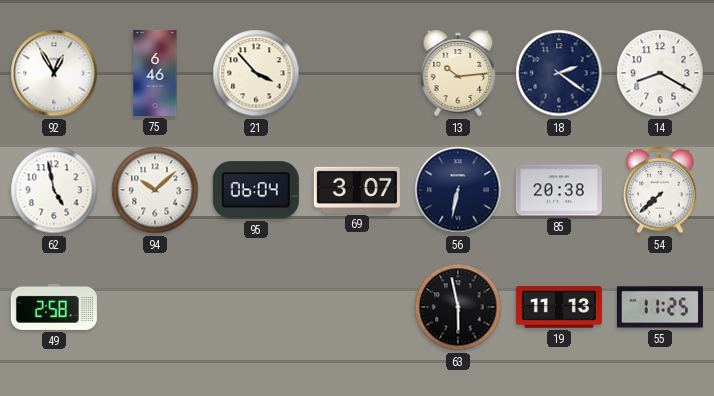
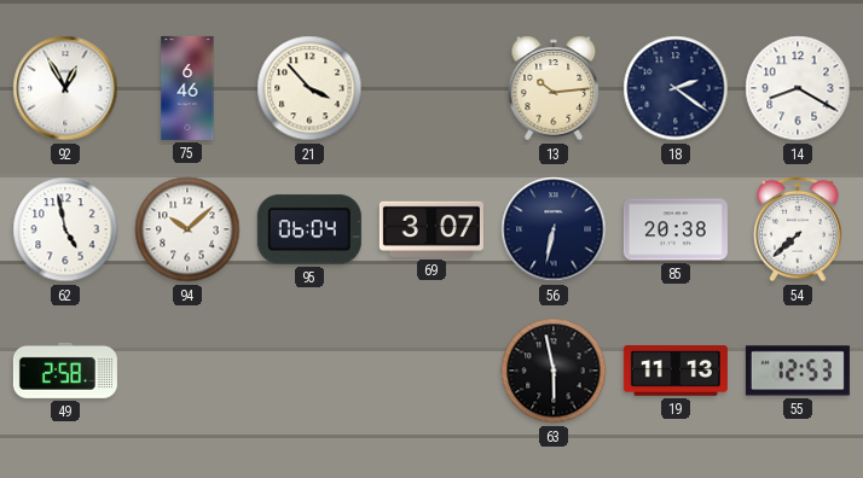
55: 11:25 -> 12:53
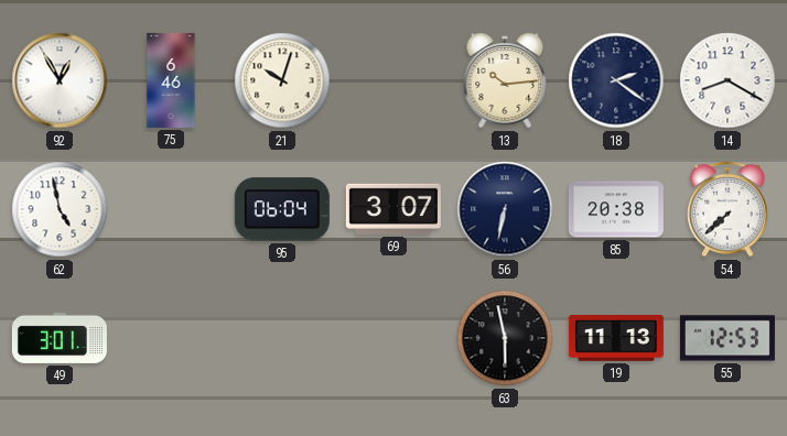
21: 3:53 -> 10:03
94: 10:08 -> none
49: 2:58 -> 3:01
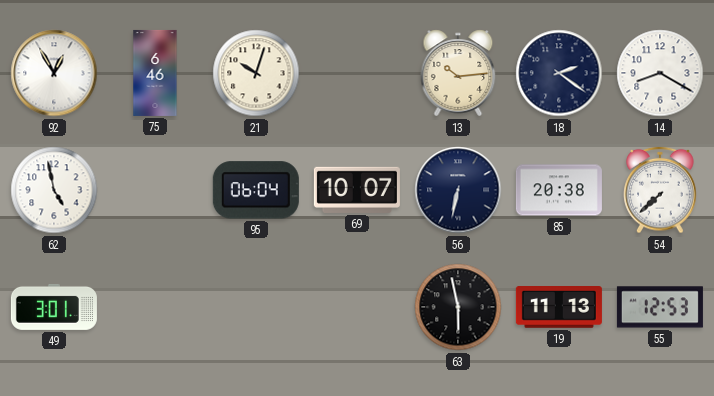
69: 3:07 -> 10:07
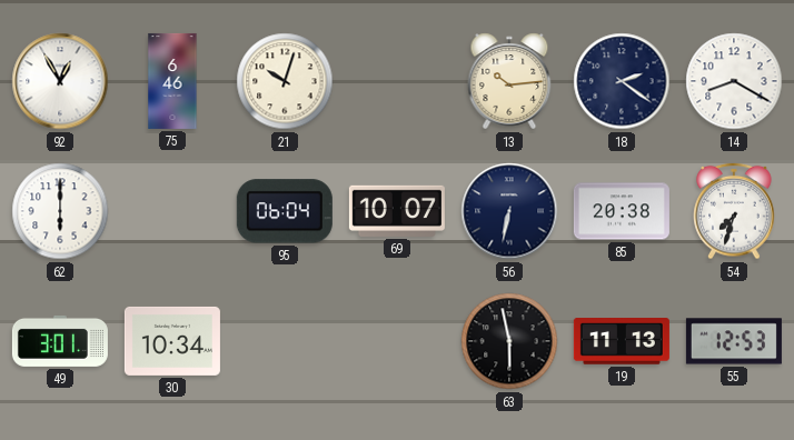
62: 4:58 -> 6:00
54: 7:38 -> 7:33
30: none -> 10:34
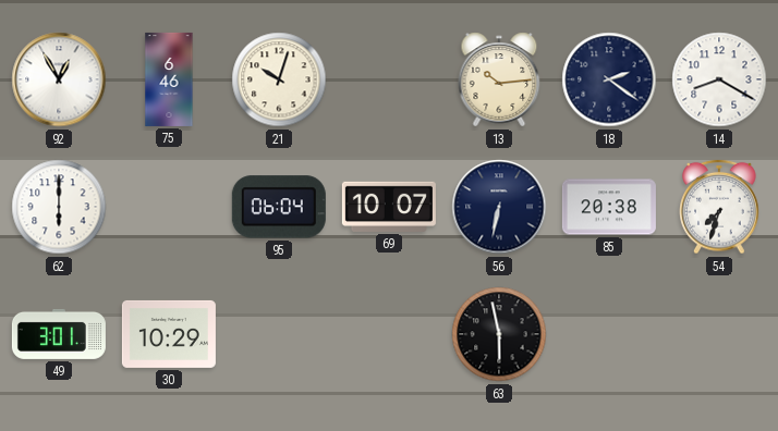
30: 10:34 -> 10:29
19: 11:13 -> none
55: 12:53 -> none
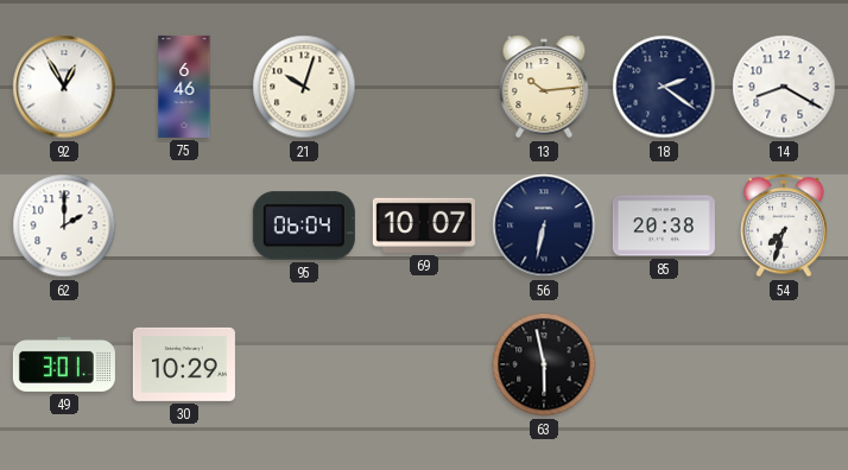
62: 6:00 -> 2:00
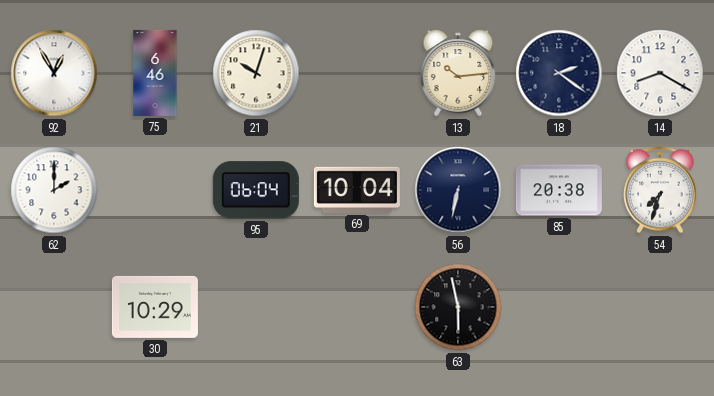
69: 10:07 -> 10:04
49: 3:01 -> none
